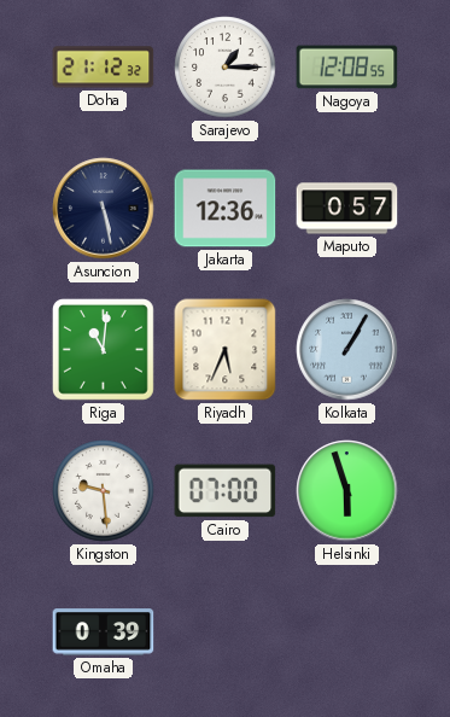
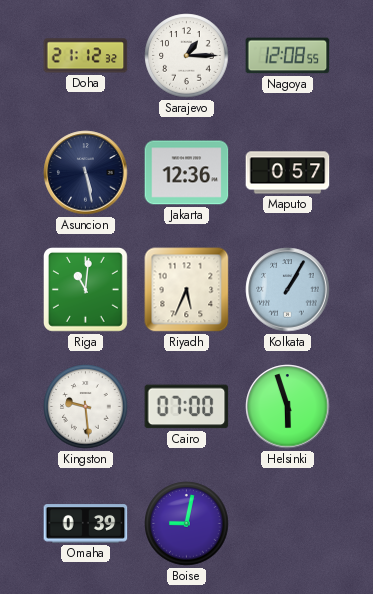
Boise: none -> 9:02
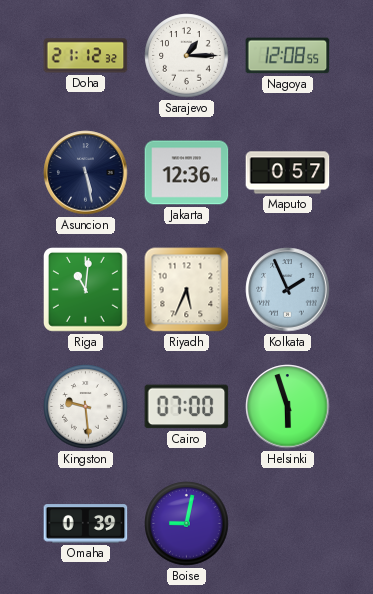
Kolkata: 1:05 -> 1:56
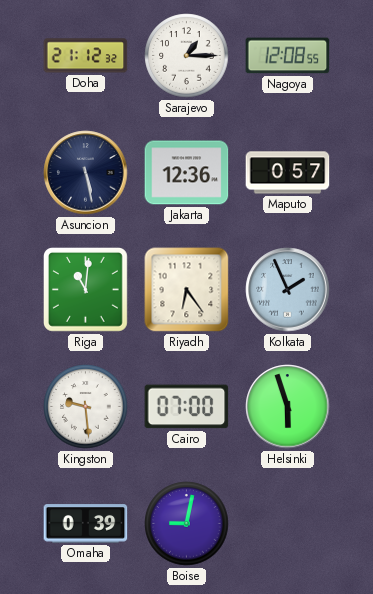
Riyadh: 5:34 -> 6:24
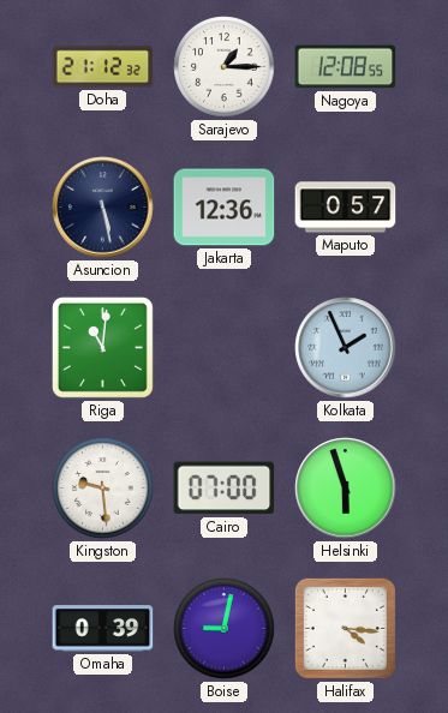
Riyadh: 6:24 -> none
Halifax: none -> 4:16
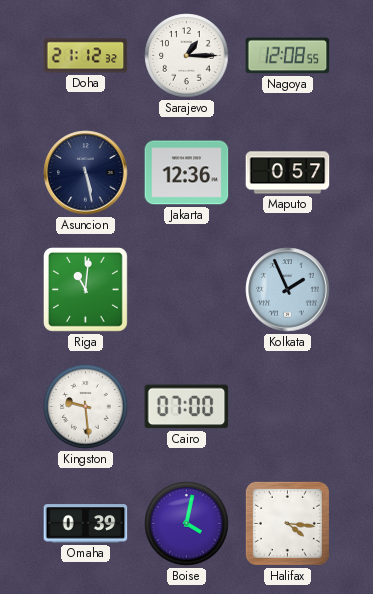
Helsinki: 5:57 -> none
Boise: 9:02 -> 4:02
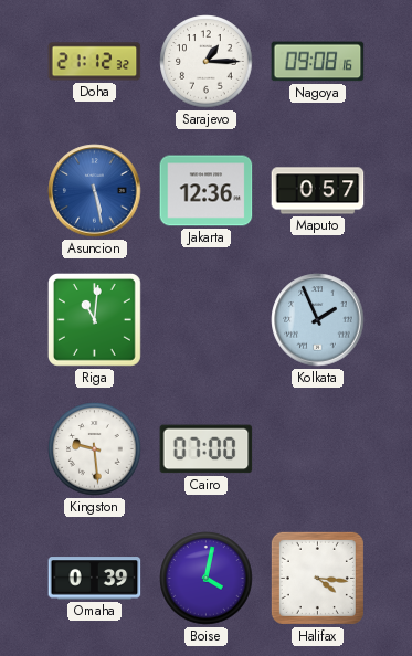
Nagoya: 12:08 -> 09:08
Asuncion dial: navy -> blue
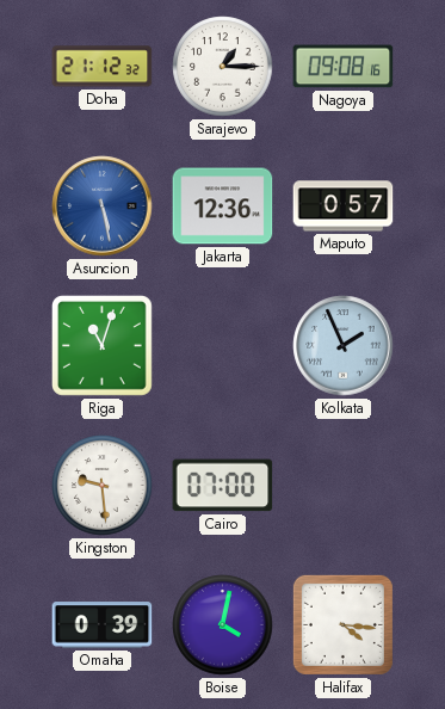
Riga: 11:01 -> 11:03
